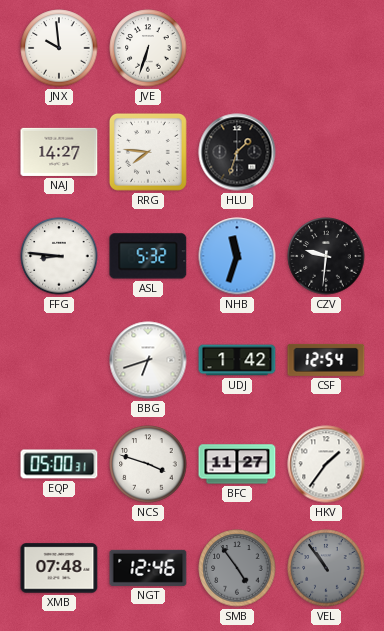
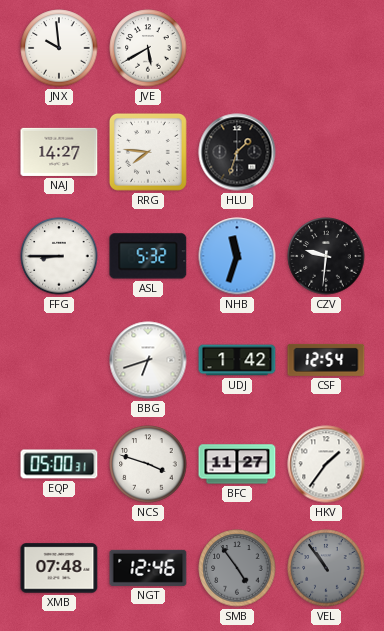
JVE: 6:33 -> 5:40
FFG: 8:46 -> 8:45
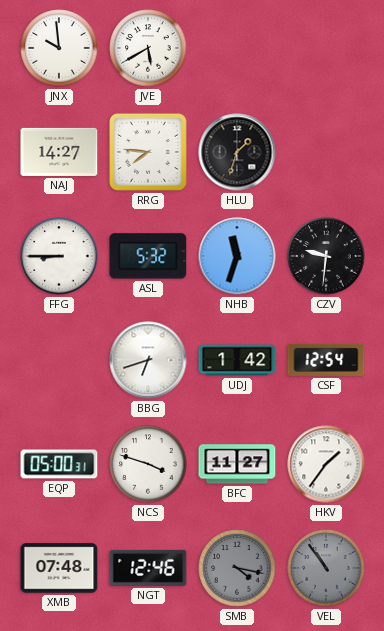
SMB: 4:54 -> 4:17
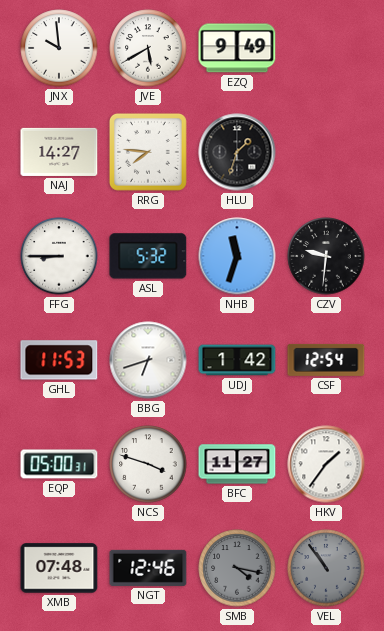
EZQ: none -> 9:49
GHL: none -> 11:53
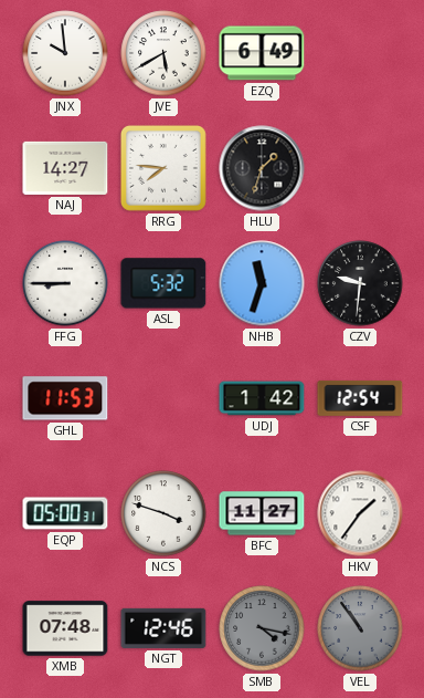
EZQ: 9:49 -> 6:49
BBG: 6:42 -> none
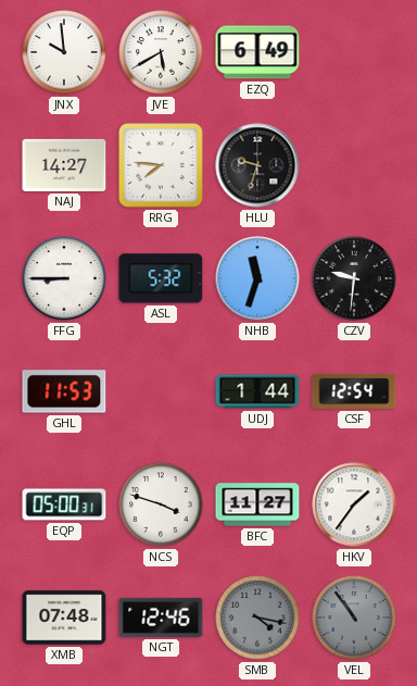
HLU: 1:33 -> 9:33
UDJ: 1:42 -> 1:44
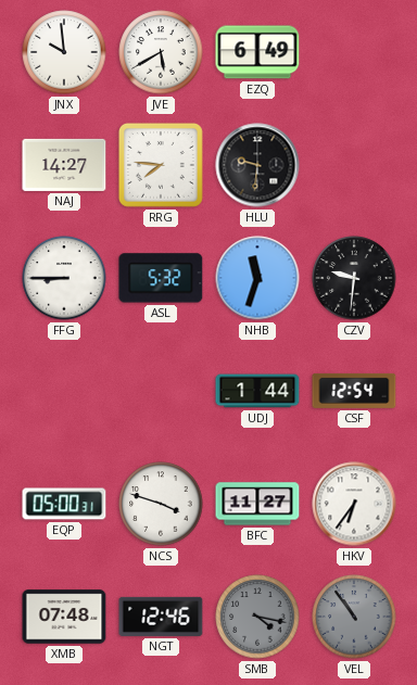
HLU: 9:33 -> 9:31
GHL: 11:53 -> none
HKV: 1:36 -> 6:36
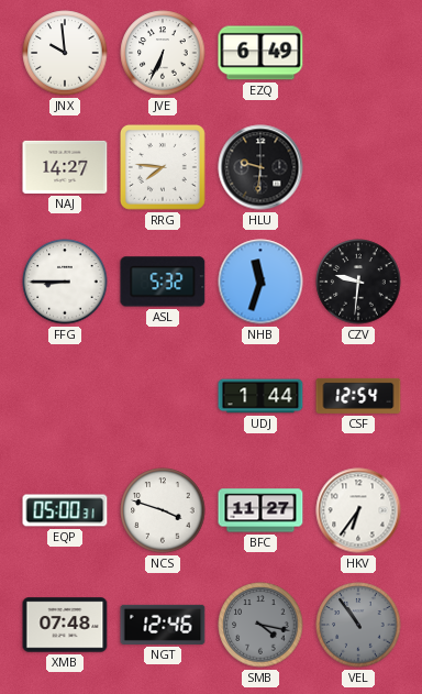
JVE: 5:40 -> 6:34
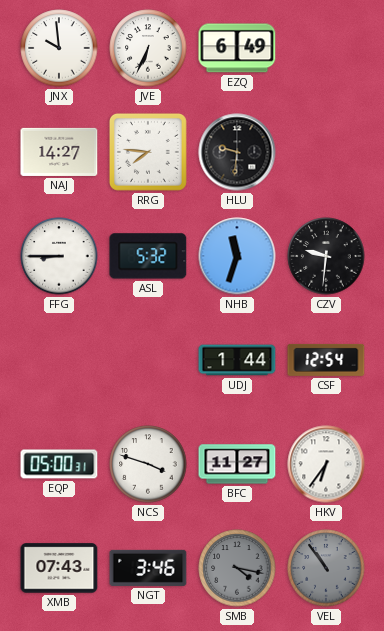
XMB: 07:48 -> 07:43
NGT: 12:46 -> 3:46
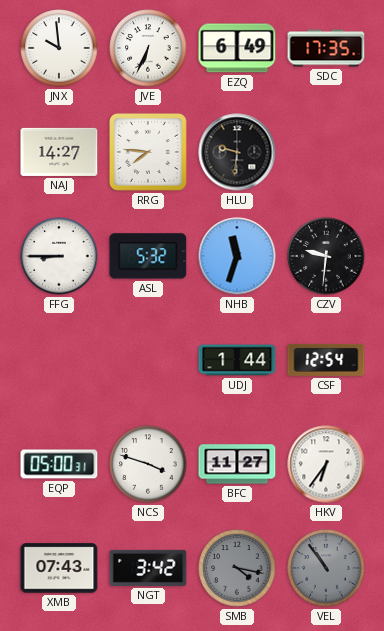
SDC: none -> 17:35
NGT: 3:46 -> 3:42
